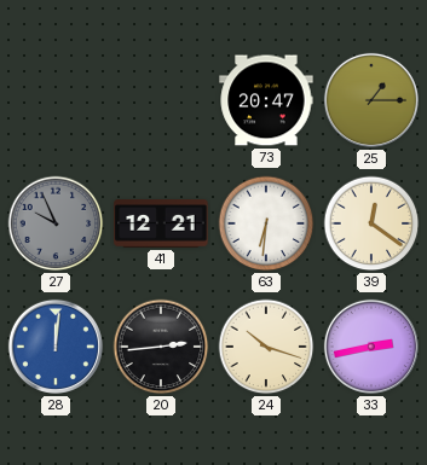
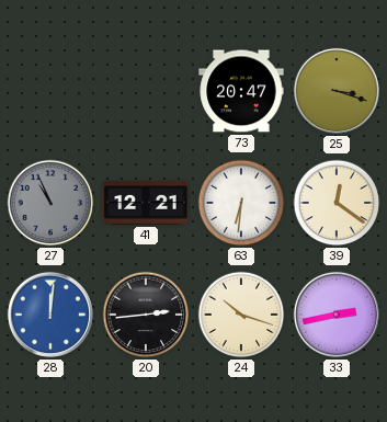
25: 1:15 -> 3:18
27: 9:56 -> 10:56
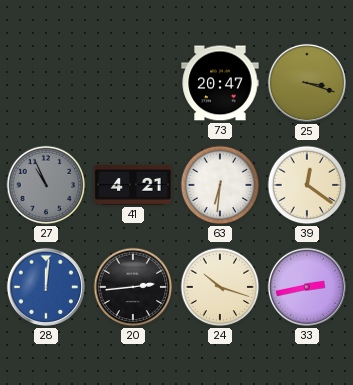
41: 12:21 -> 4:21
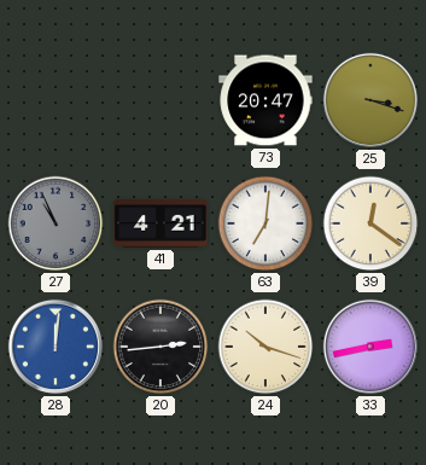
63: 6:31 -> 7:01
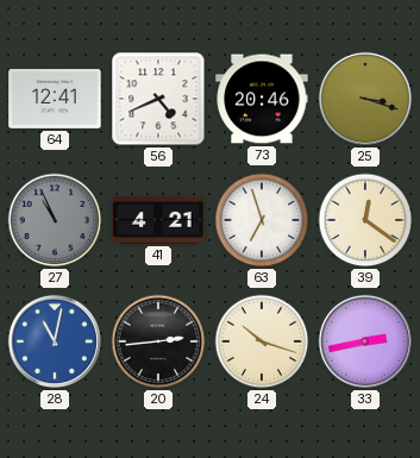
64: none -> 12:41
56: none -> 4:41
73: 20:47 -> 20:46
63: 7:01 -> 6:57
28: 12:01 -> 11:02
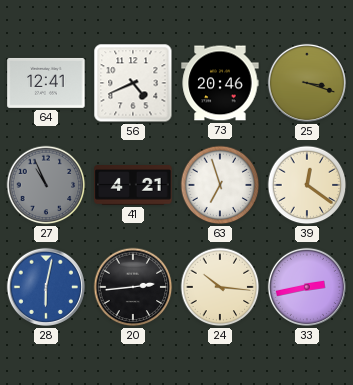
28: 11:02 -> 6:02
24: 10:18 -> 10:16
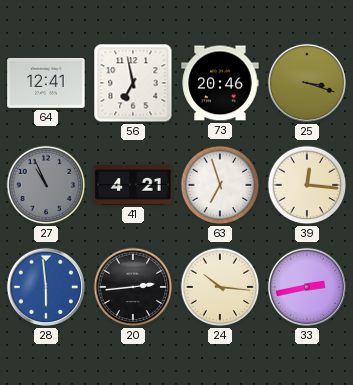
56: 4:41 -> 6:58
39: 12:21 -> 12:16
28: 6:02 -> 5:59
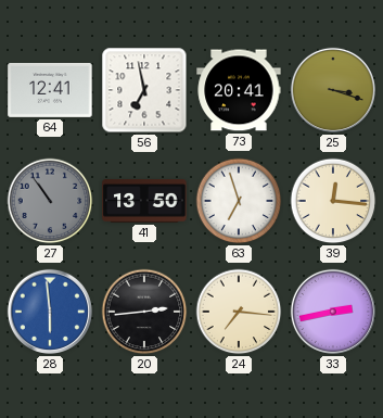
73: 20:46 -> 20:41
27: 10:56 -> 10:54
41: 4:21 -> 13:50
24: 10:16 -> 7:16
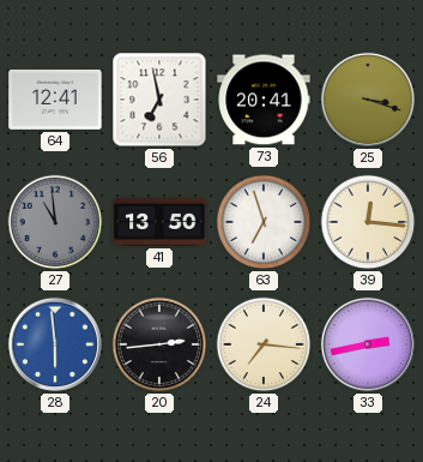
27: 10:54 -> 10:59
